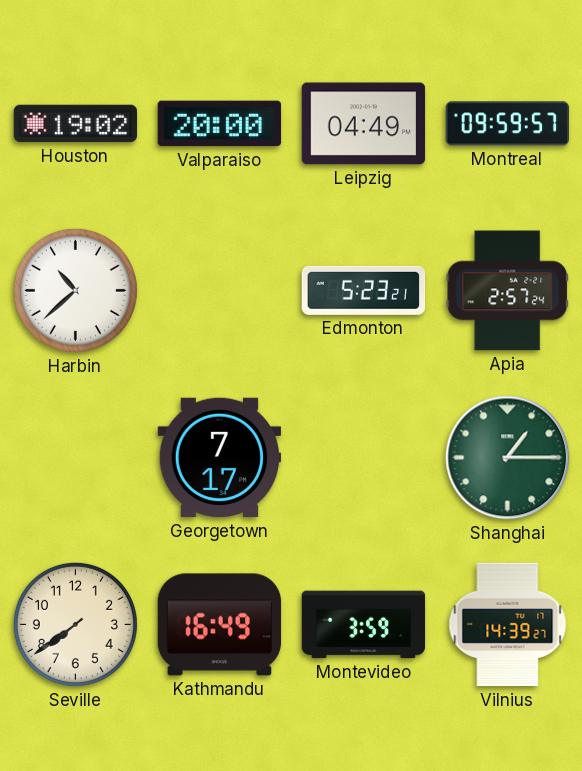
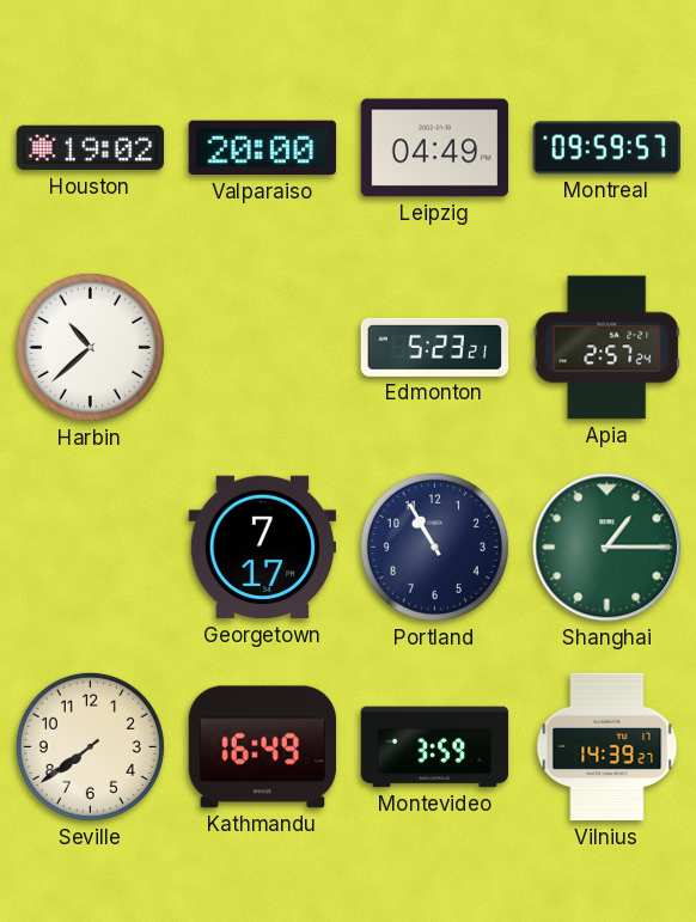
Portland: none -> 10:55
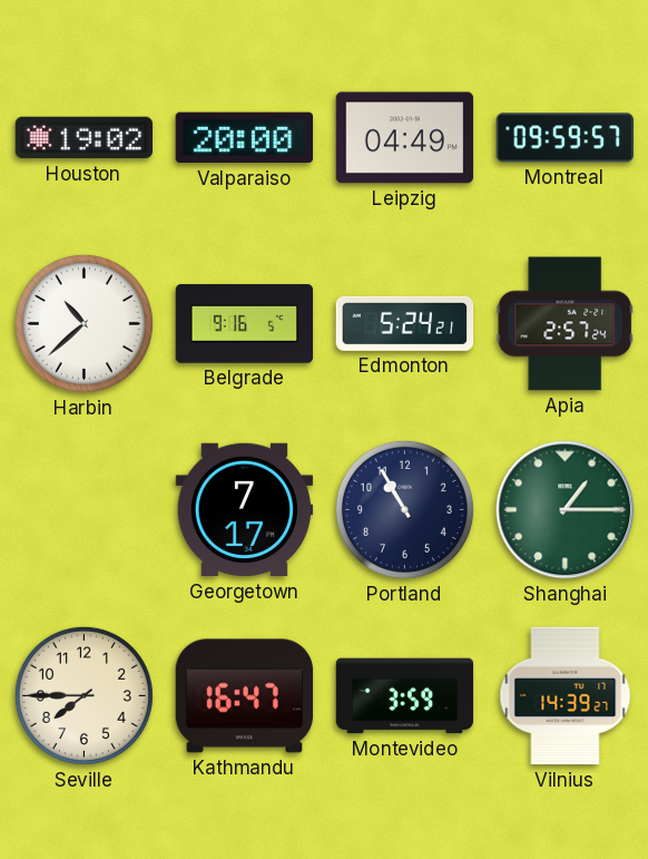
Belgrade: none -> 9:16
Edmonton: 5:23 -> 5:24
Seville: 7:39 -> 7:45
Kathmandu: 16:49 -> 16:47
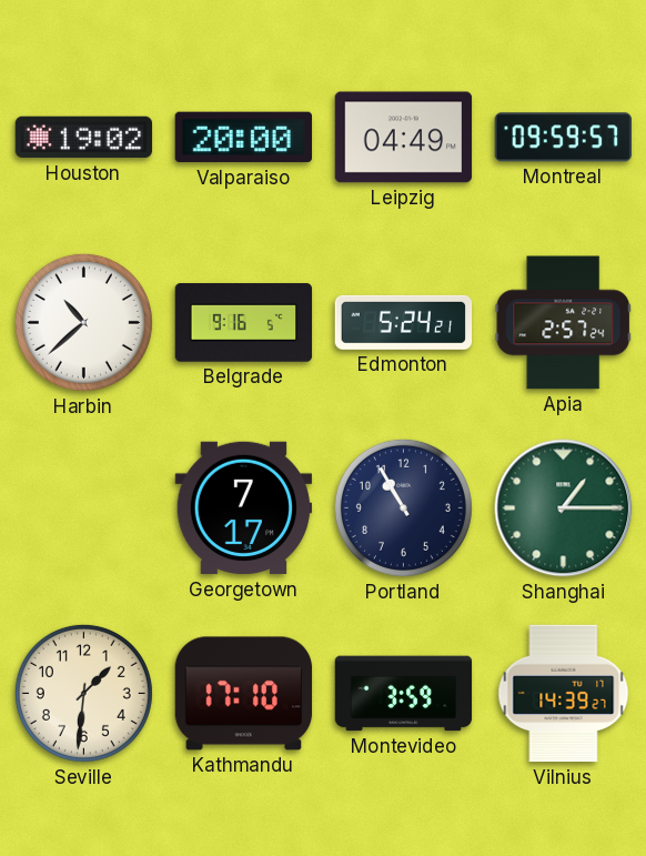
Seville: 7:45 -> 1:31
Kathmandu: 16:47 -> 17:10
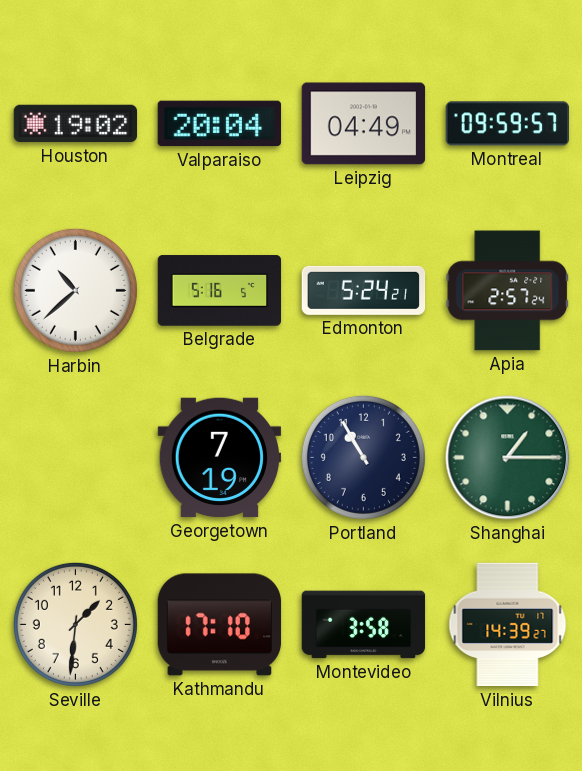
Valparaiso: 20:00 -> 20:04
Belgrade: 9:16 -> 5:16
Georgetown: 7:17 -> 7:19
Montevideo: 3:59 -> 3:58
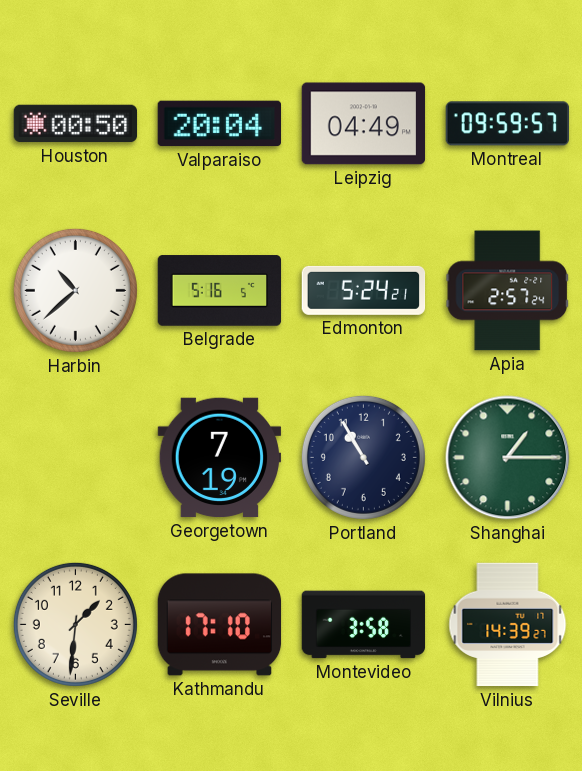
Houston: 19:02 -> 00:50
